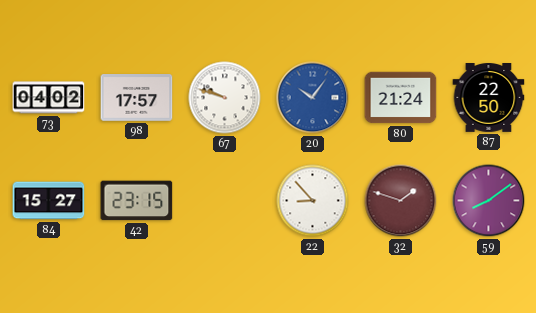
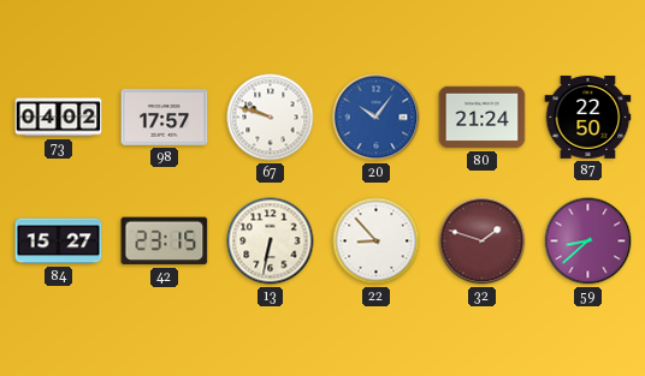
13: none -> 6:32
59: 8:09 -> 8:38
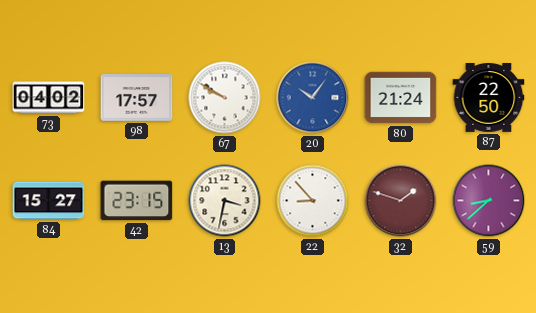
67: 9:48 -> 9:50
13: 6:32 -> 3:32
